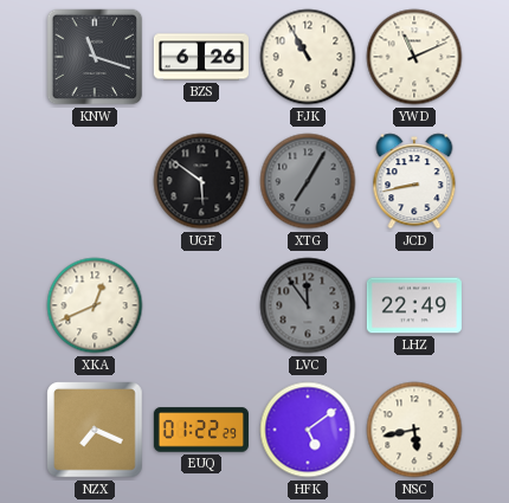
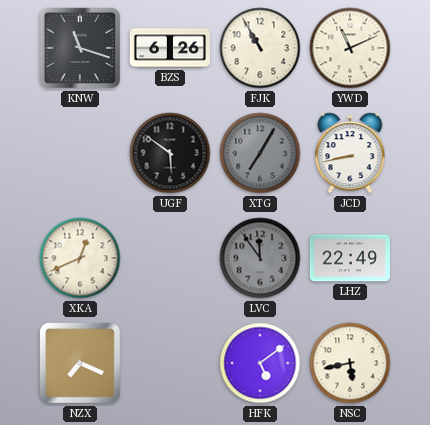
EUQ: 01:22 -> none
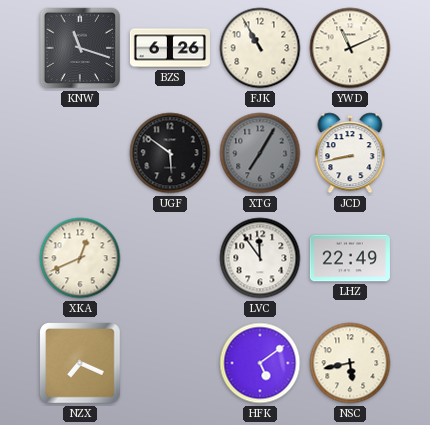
LVC dial: grey -> white
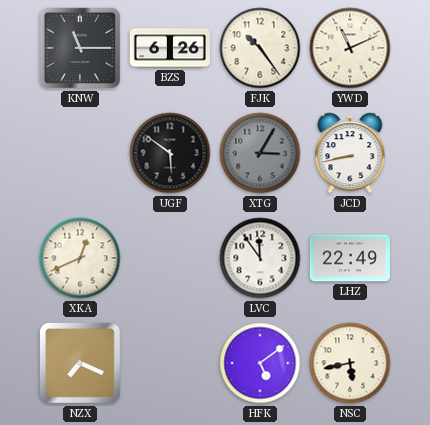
KNW: 11:18 -> 11:15
FJK: 10:55 -> 10:24
XTG: 7:05 -> 3:05
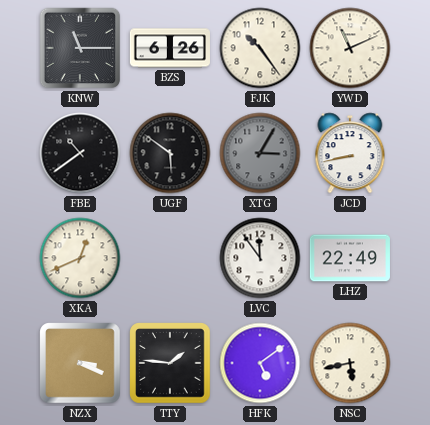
FBE: none -> 10:39
NZX: 7:19 -> 3:19
TTY: none -> 1:46
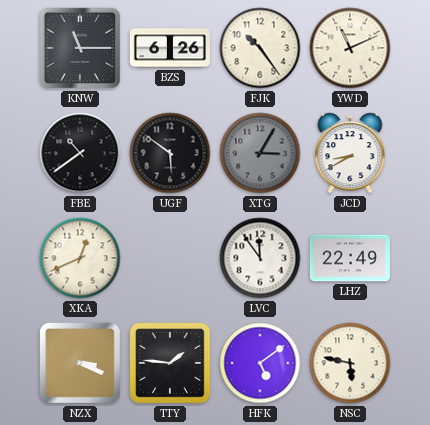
JCD: 8:43 -> 8:40
NSC: 5:43 -> 5:47
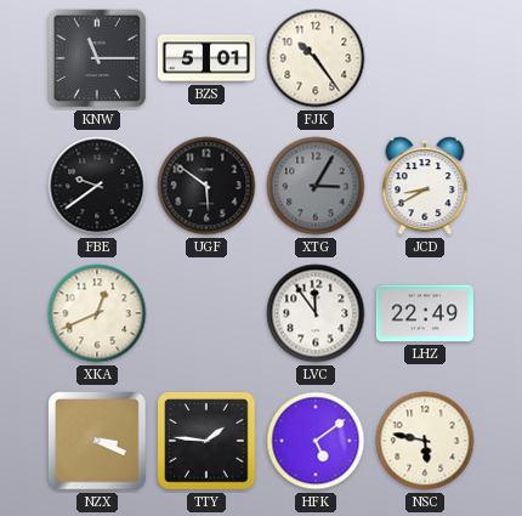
BZS: 6:26 -> 5:01
YWD: 11:11 -> none
FBE: 10:39 -> 9:39
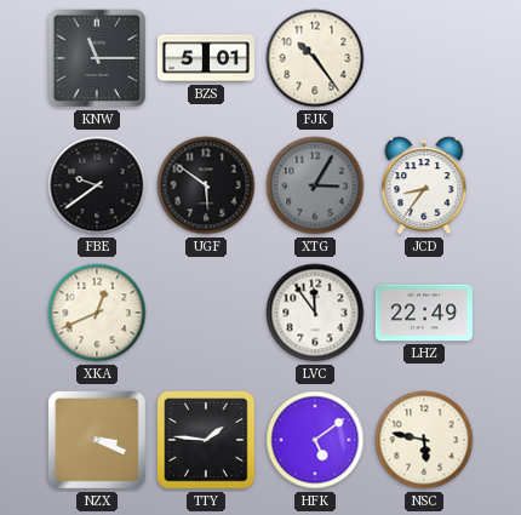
JCD: 8:40 -> 8:36
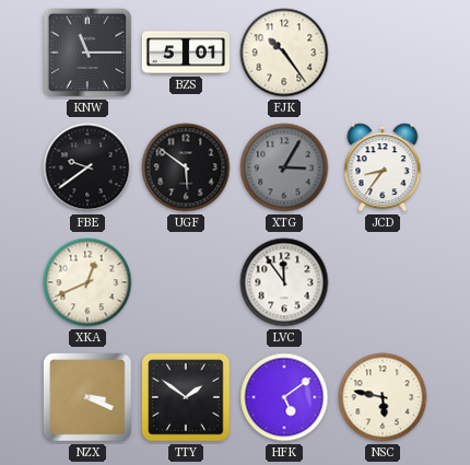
LHZ: 22:49 -> none
TTY: 1:46 -> 1:51
